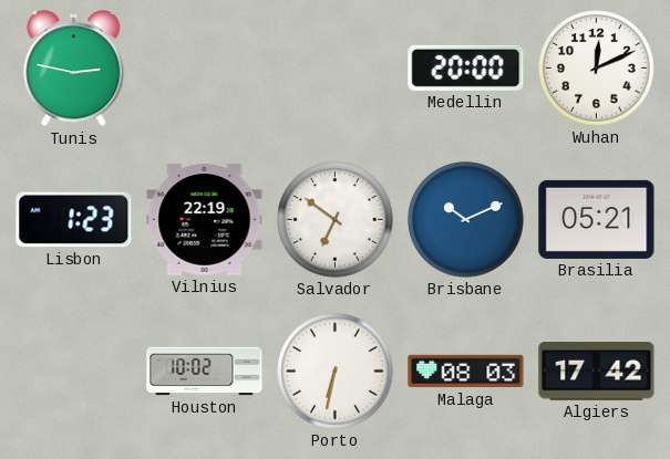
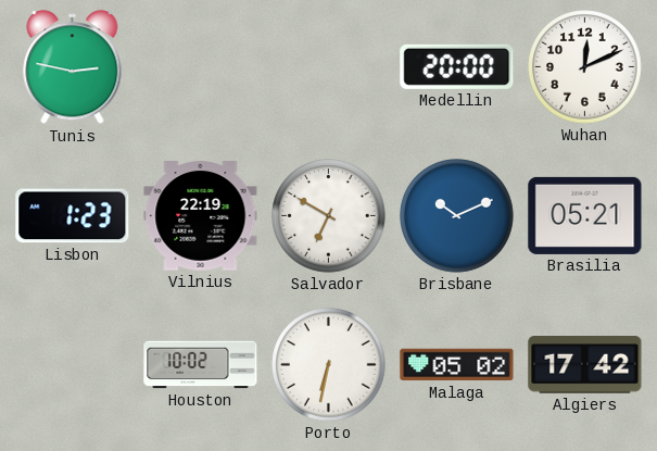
Salvador: 6:51 -> 6:50
Malaga: 08:03 -> 05:02
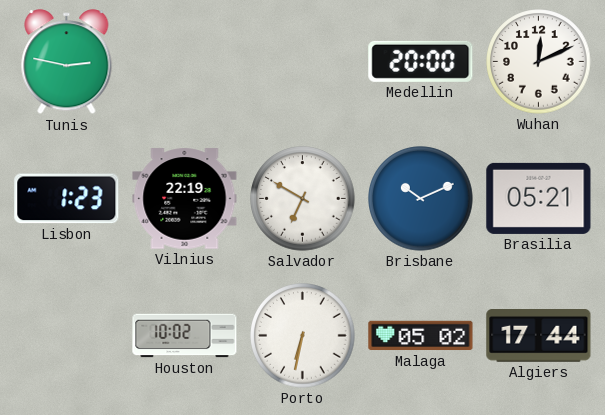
Algiers: 17:42 -> 17:44
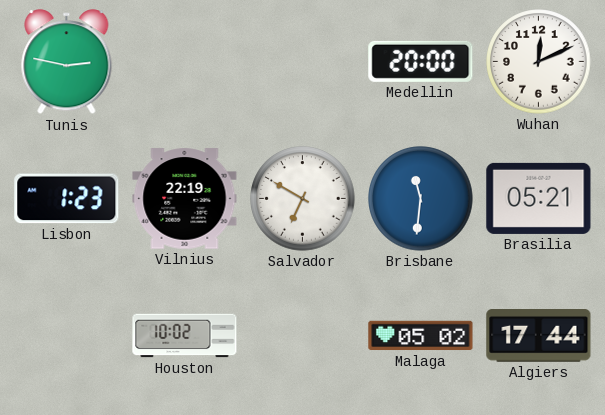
Brisbane: 10:11 -> 11:31
Porto: 6:32 -> none
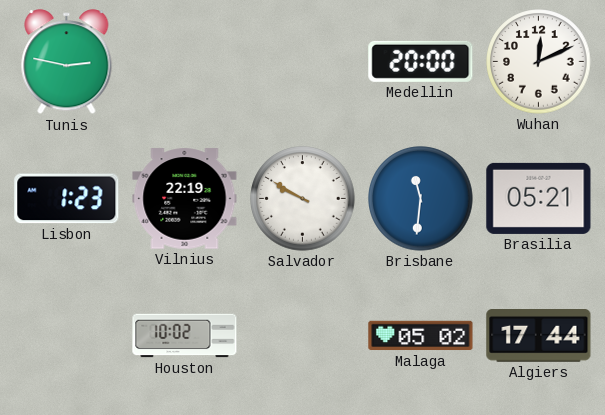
Salvador: 6:50 -> 9:50
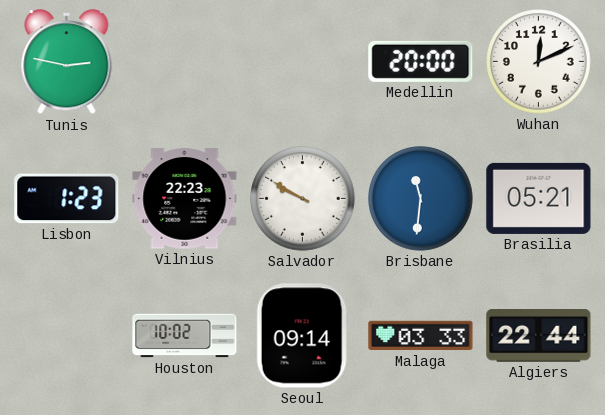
Vilnius: 22:19 -> 22:23
Seoul: none -> 09:14
Malaga: 05:02 -> 03:33
Algiers: 17:44 -> 22:44
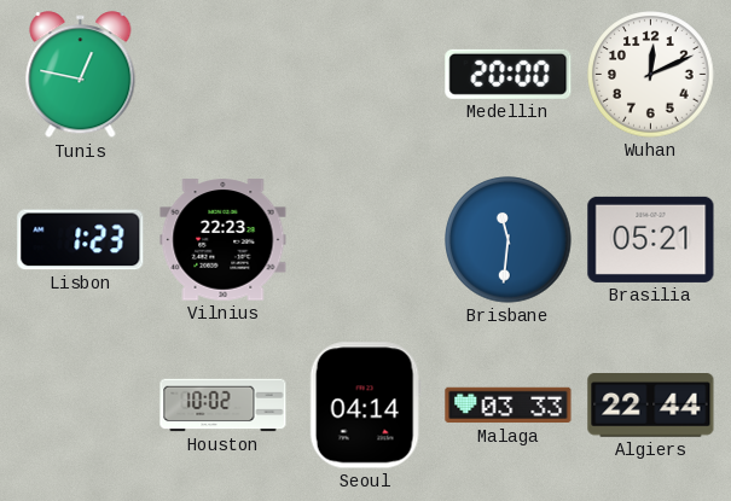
Tunis: 2:47 -> 12:47
Salvador: 9:50 -> none
Seoul: 09:14 -> 04:14
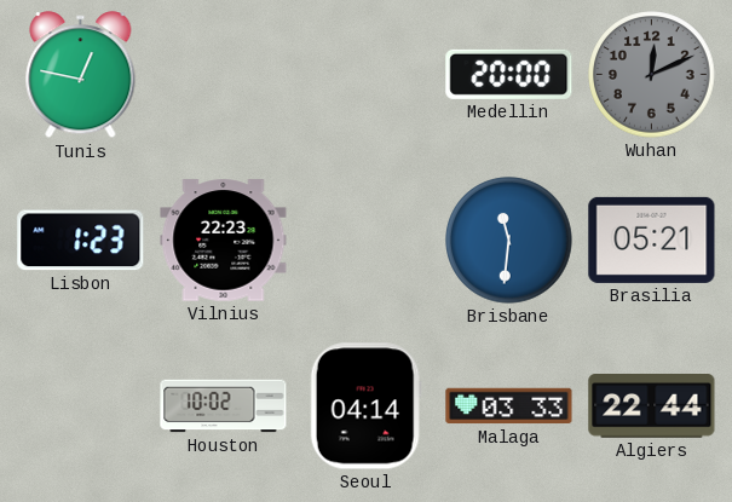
Wuhan dial: white -> grey
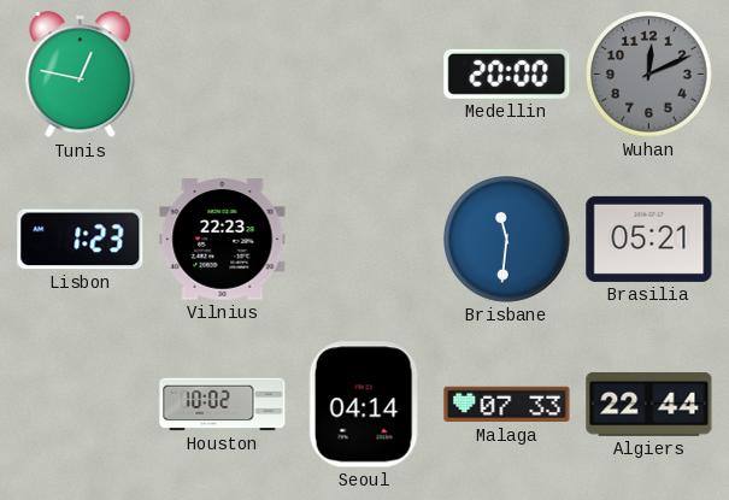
Malaga: 03:33 -> 07:33
